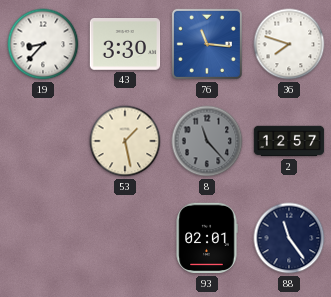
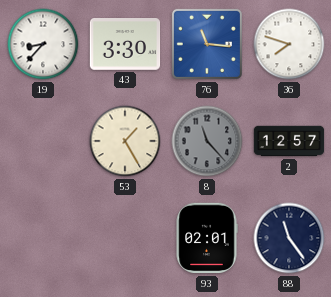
53: 1:28 -> 1:25
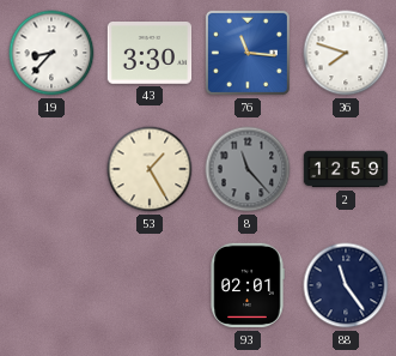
2: 12:57 -> 12:59
